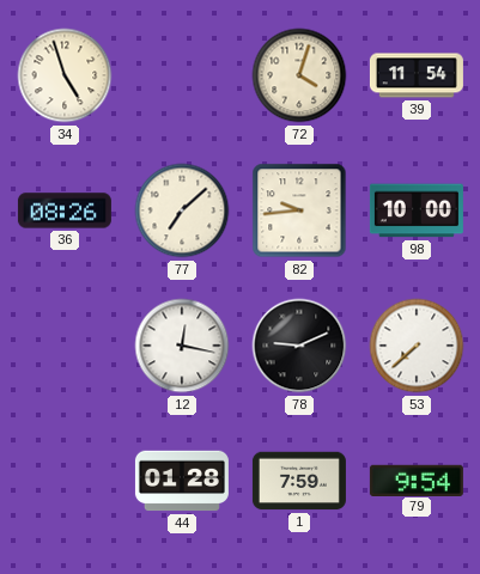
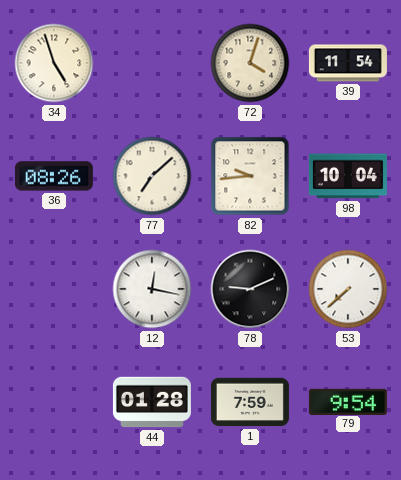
98: 10:00 -> 10:04
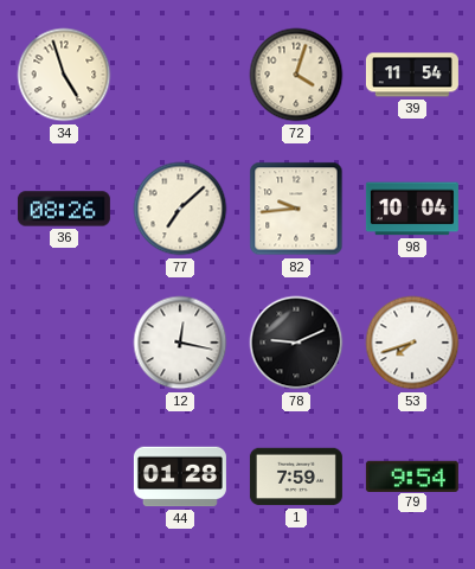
53: 7:38 -> 7:42
